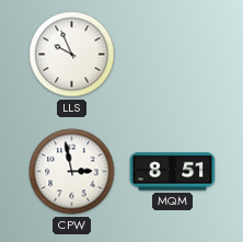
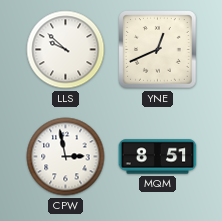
LLS: 9:56 -> 9:52
YNE: none -> 12:41
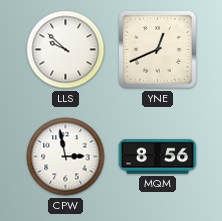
MQM: 8:51 -> 8:56
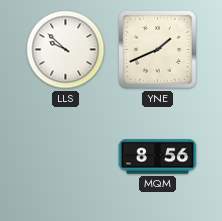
YNE: 12:41 -> 1:41
CPW: 2:58 -> none
